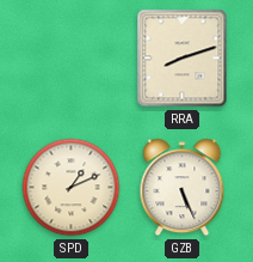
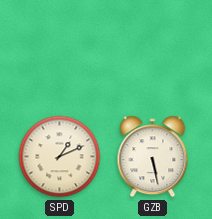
RRA: 8:12 -> none
GZB: 5:26 -> 5:28
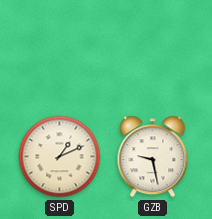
GZB: 5:28 -> 9:28
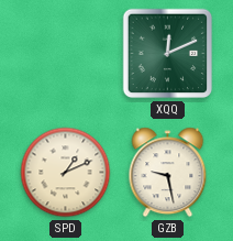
XQQ: none -> 12:11
